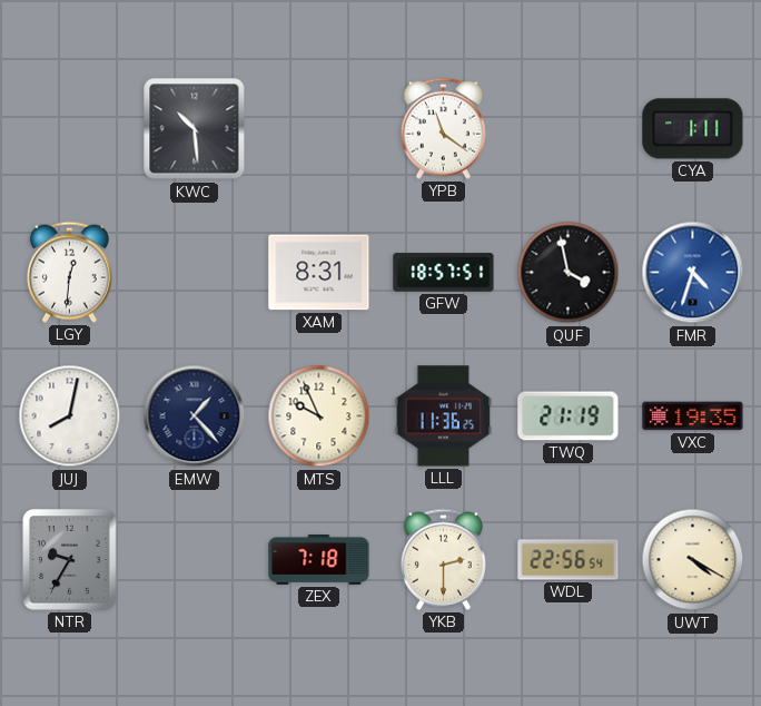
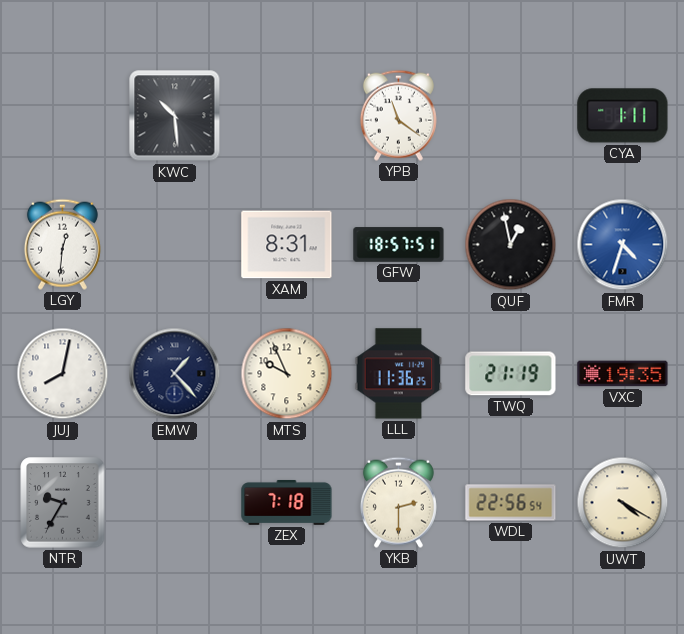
QUF: 3:58 -> 12:58
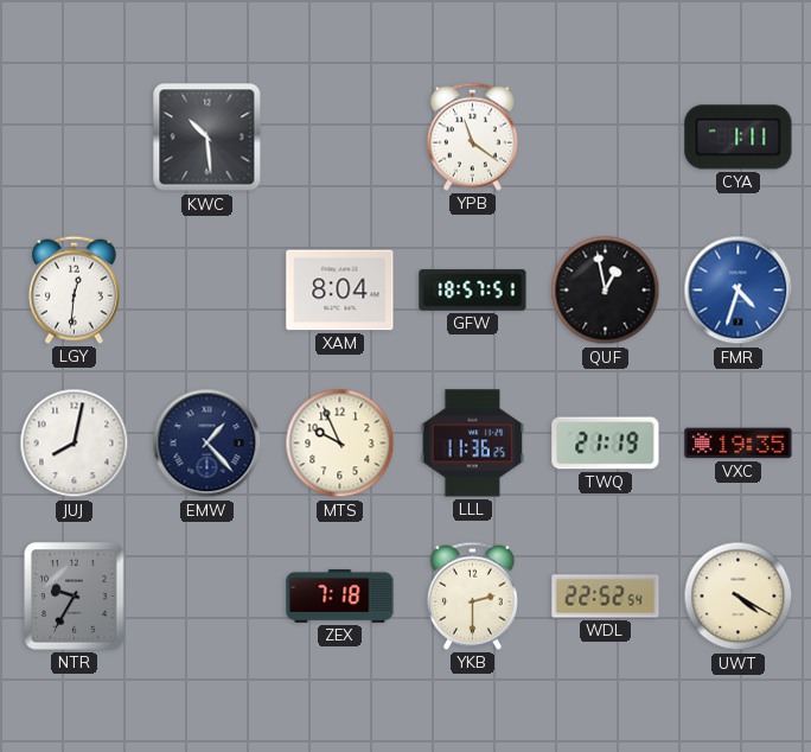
XAM: 8:31 -> 8:04
WDL: 22:56 -> 22:52
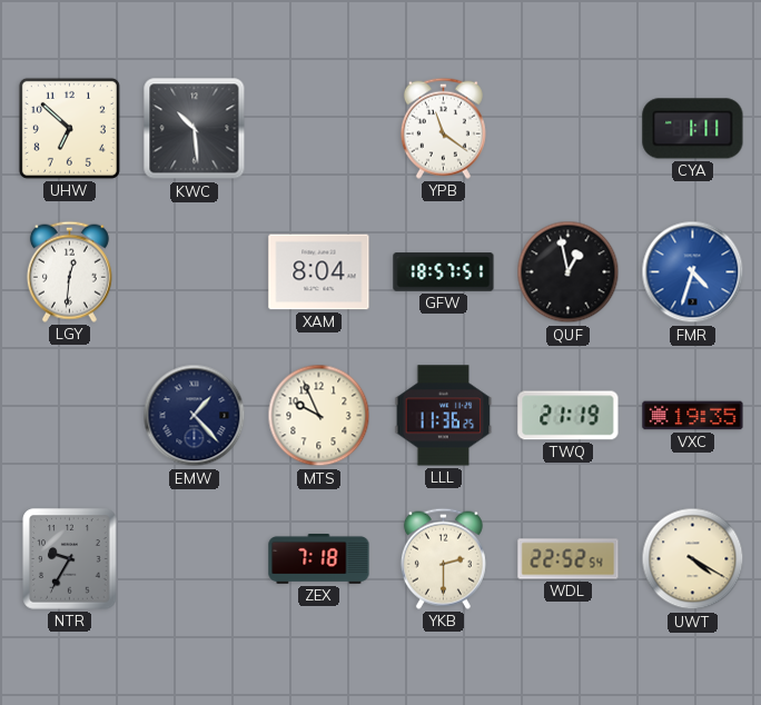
UHW: none -> 6:52
JUJ: 8:02 -> none
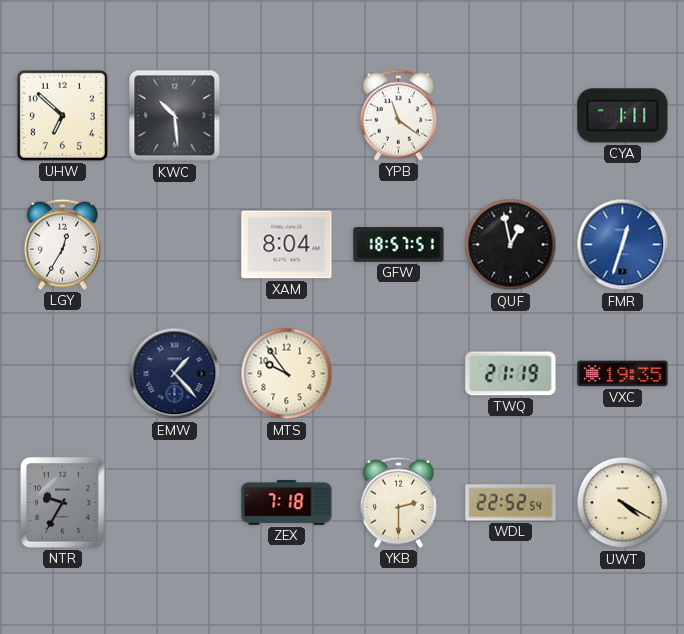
LGY: 12:31 -> 12:35
FMR: 4:33 -> 12:33
MTS: 9:56 -> 9:54
LLL: 11:36 -> none
